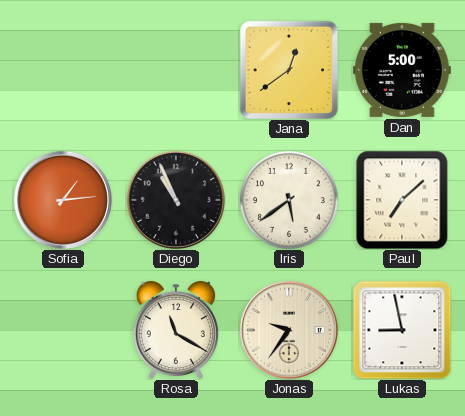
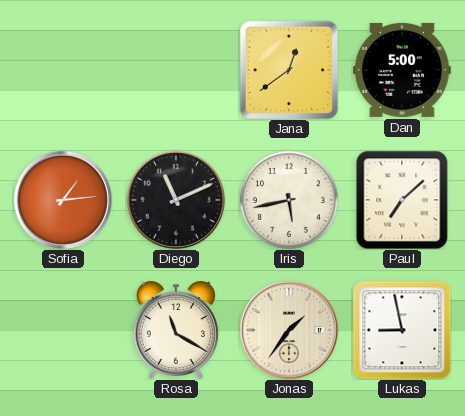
Diego: 10:56 -> 11:11
Iris: 5:39 -> 5:43
Jonas: 9:36 -> 1:36
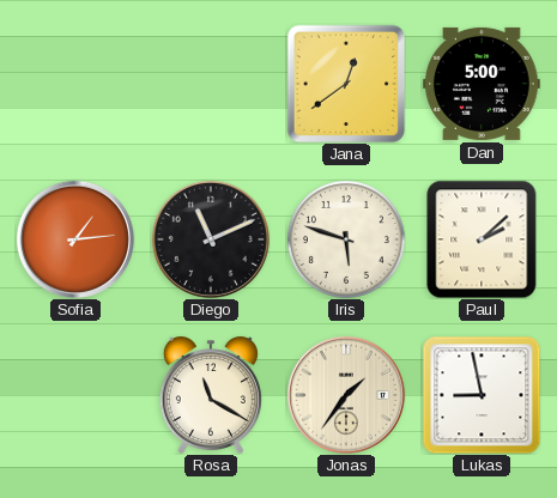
Iris: 5:43 -> 5:48
Paul: 7:08 -> 2:08
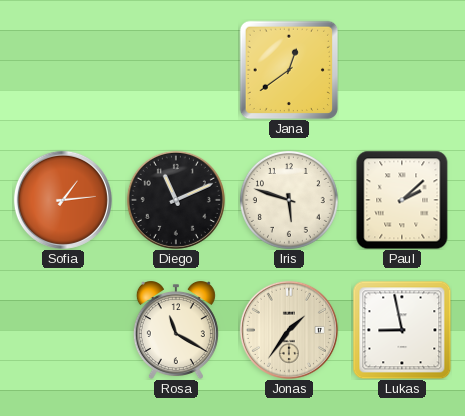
Dan: 5:00 -> none
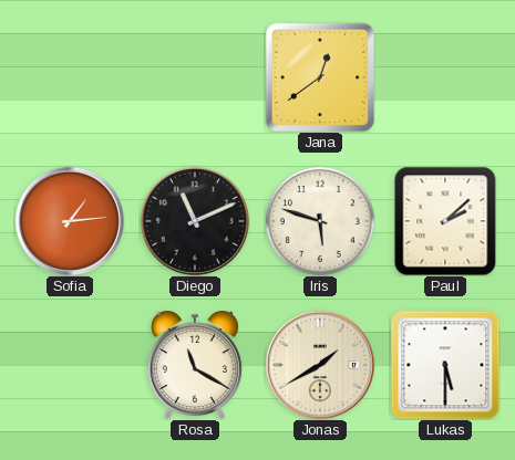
Jonas: 1:36 -> 1:40
Lukas: 8:58 -> 5:30
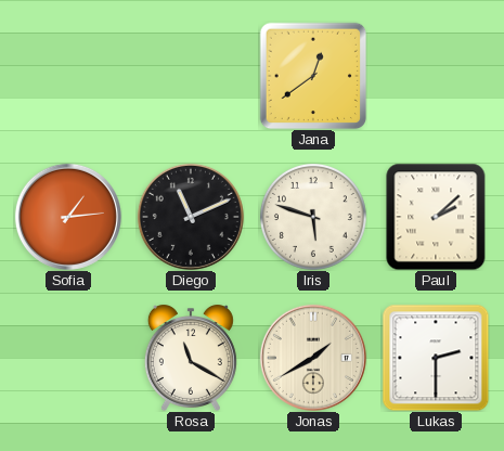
Lukas: 5:30 -> 2:30
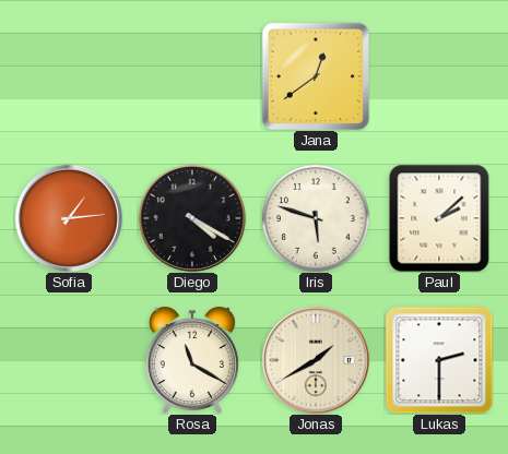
Diego: 11:11 -> 4:20
